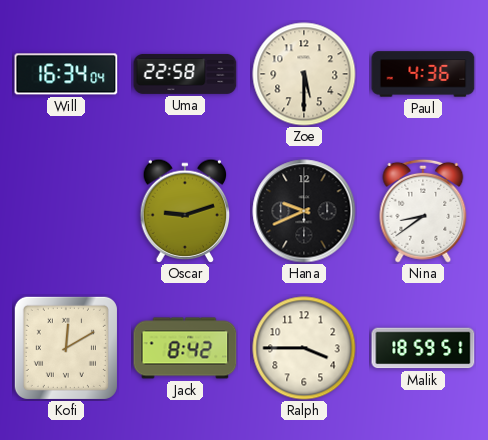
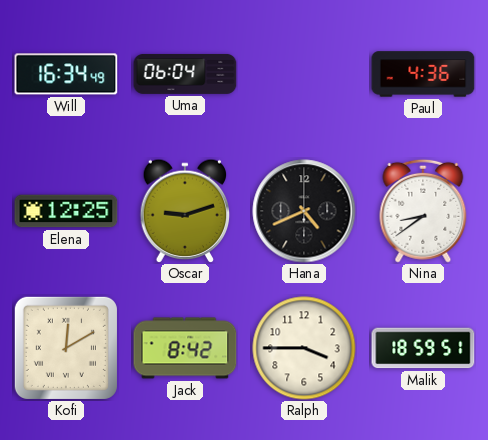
Will: 16:34:04 -> 16:34:49
Uma: 22:58 -> 06:04
Zoe: 5:30 -> none
Elena: none -> 12:25
Hana: 9:41 -> 4:41
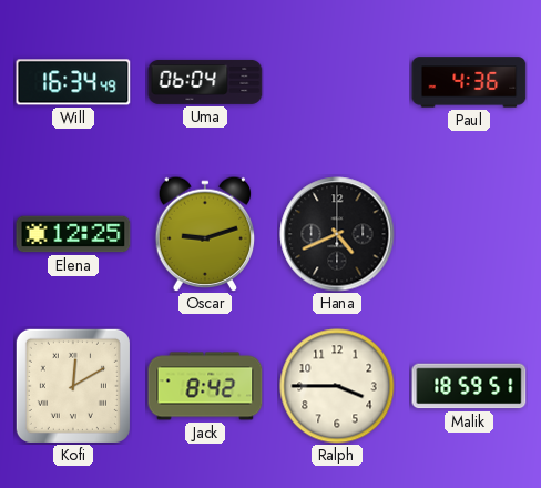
Nina: 8:39 -> none
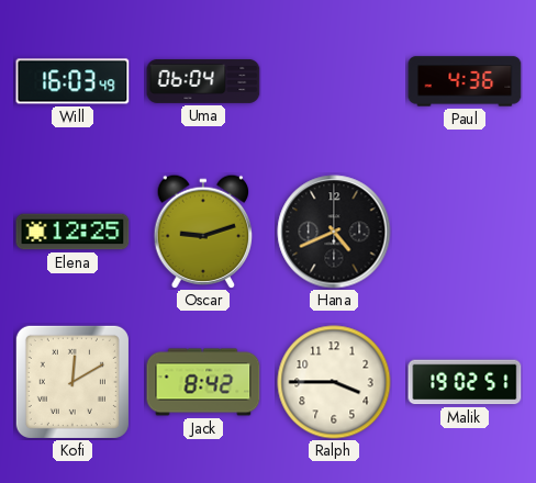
Will: 16:34 -> 16:03
Malik: 18:59 -> 19:02
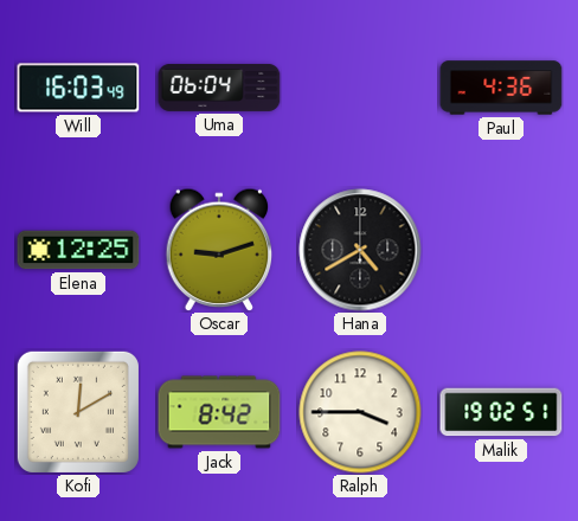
Hana: 4:41 -> 4:40
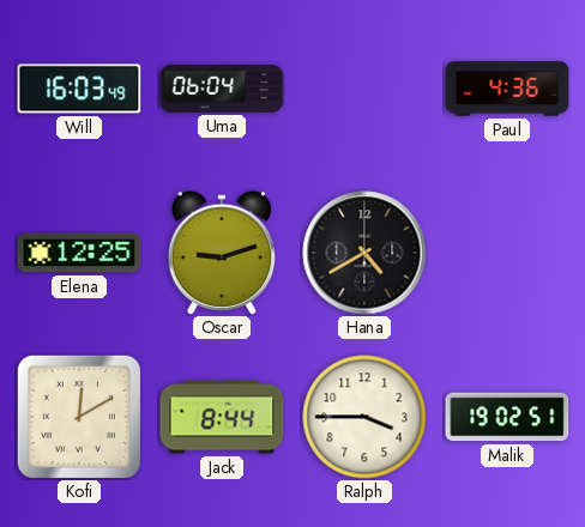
Jack: 8:42 -> 8:44
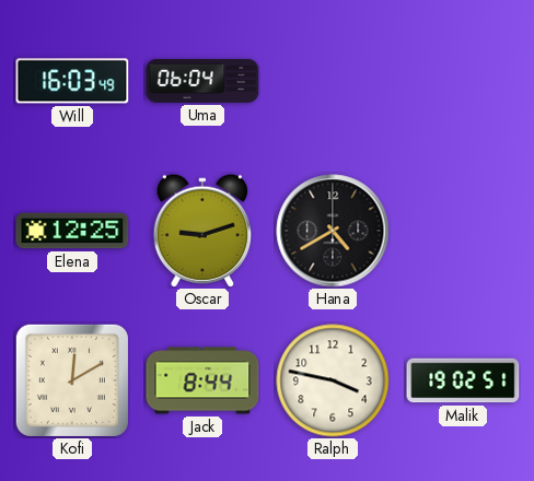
Paul: 4:36 -> none
Ralph: 3:45 -> 3:47
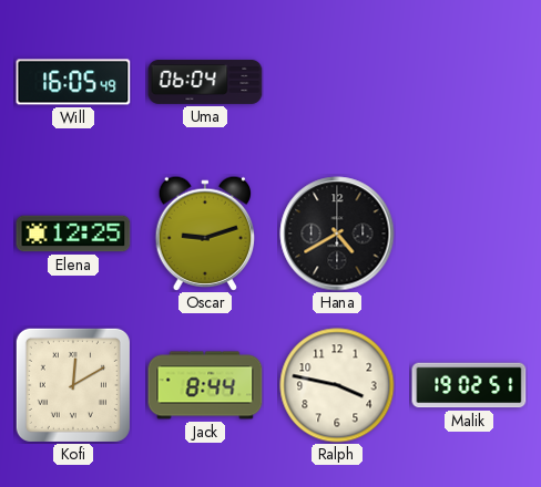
Will: 16:03 -> 16:05
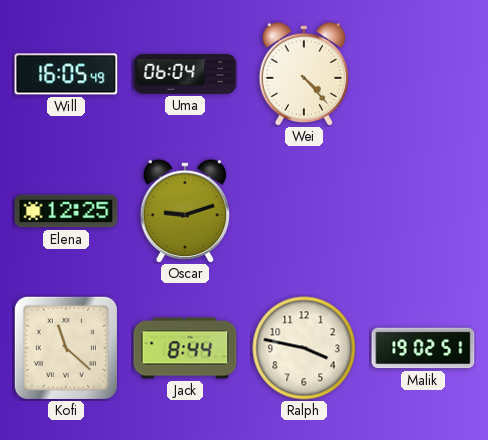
Wei: none -> 4:23
Hana: 4:40 -> none
Kofi: 12:10 -> 11:22
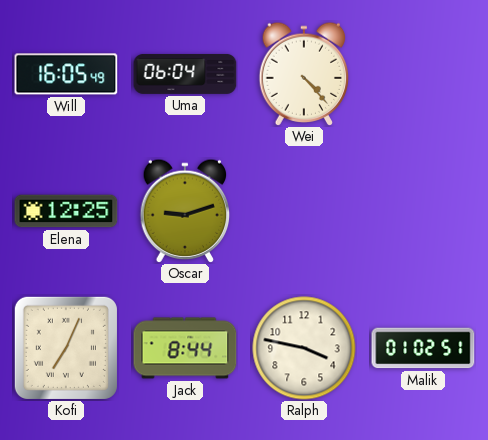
Kofi: 11:22 -> 7:04
Malik: 19:02 -> 01:02
